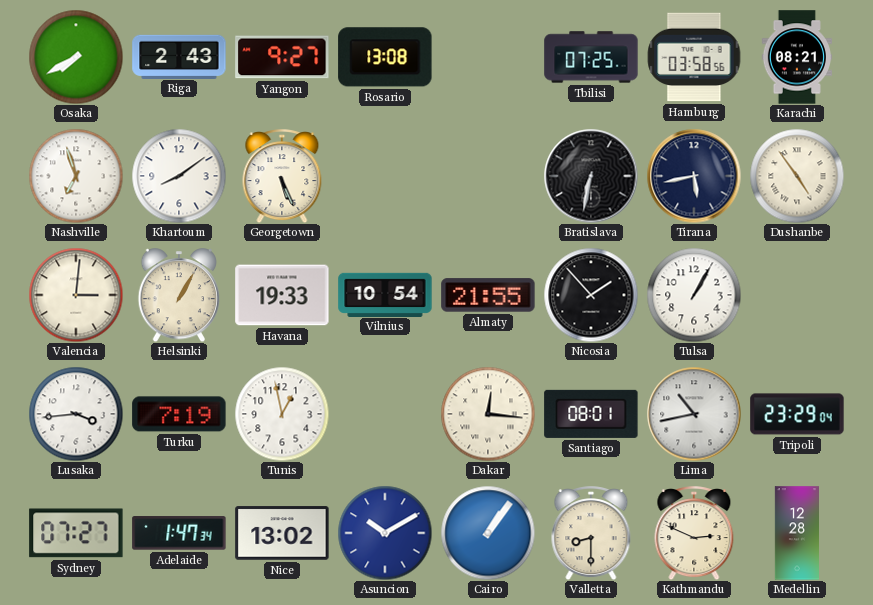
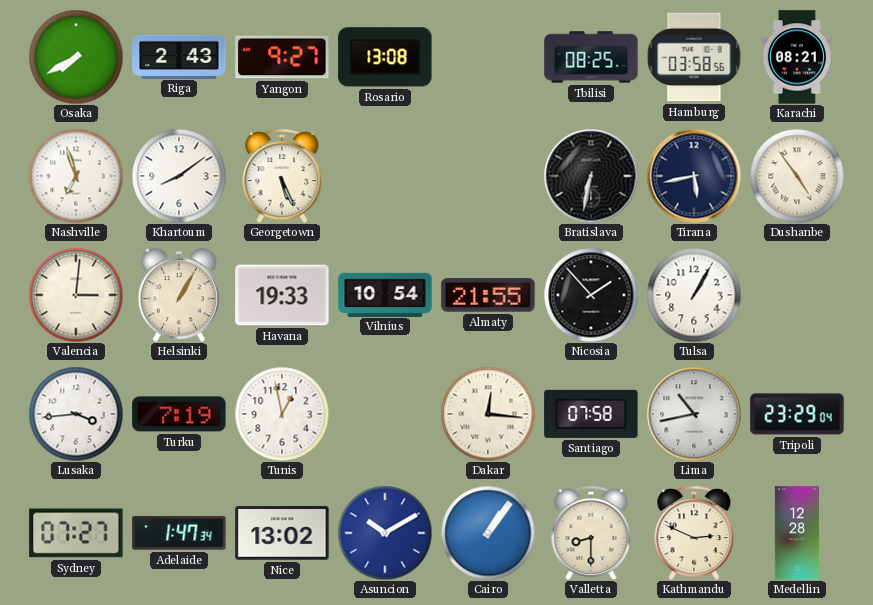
Tbilisi: 07:25 -> 08:25
Santiago: 08:01 -> 07:58
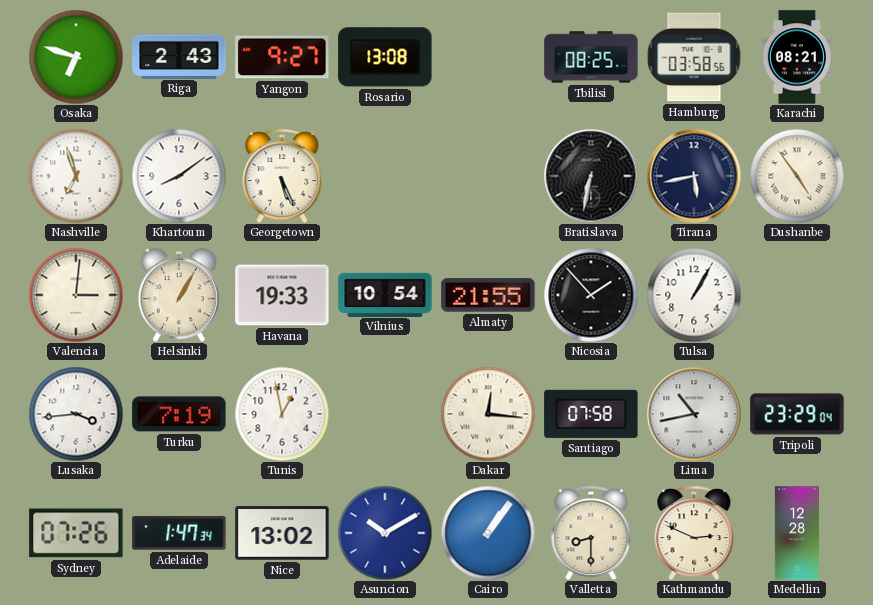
Osaka: 7:40 -> 6:48
Sydney: 07:27 -> 07:26
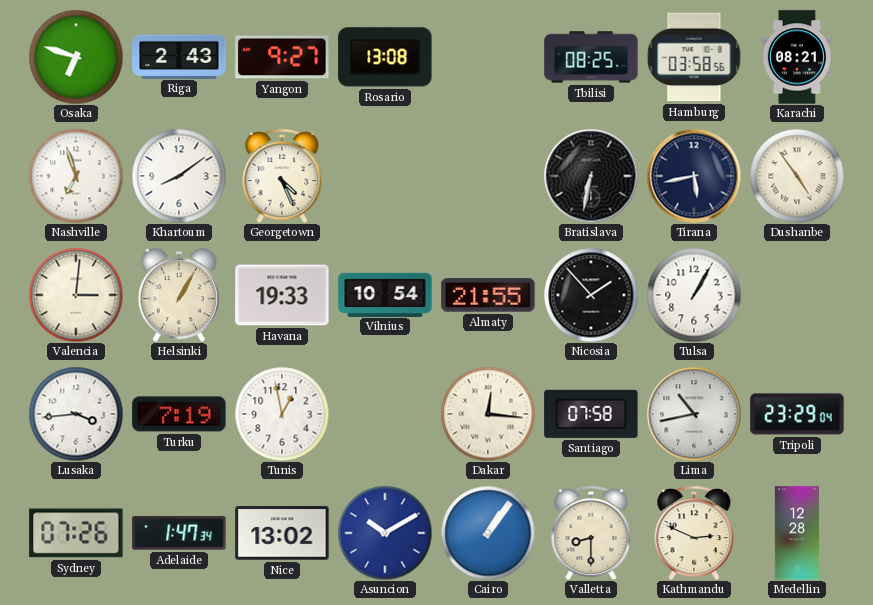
Georgetown: 5:26 -> 4:26
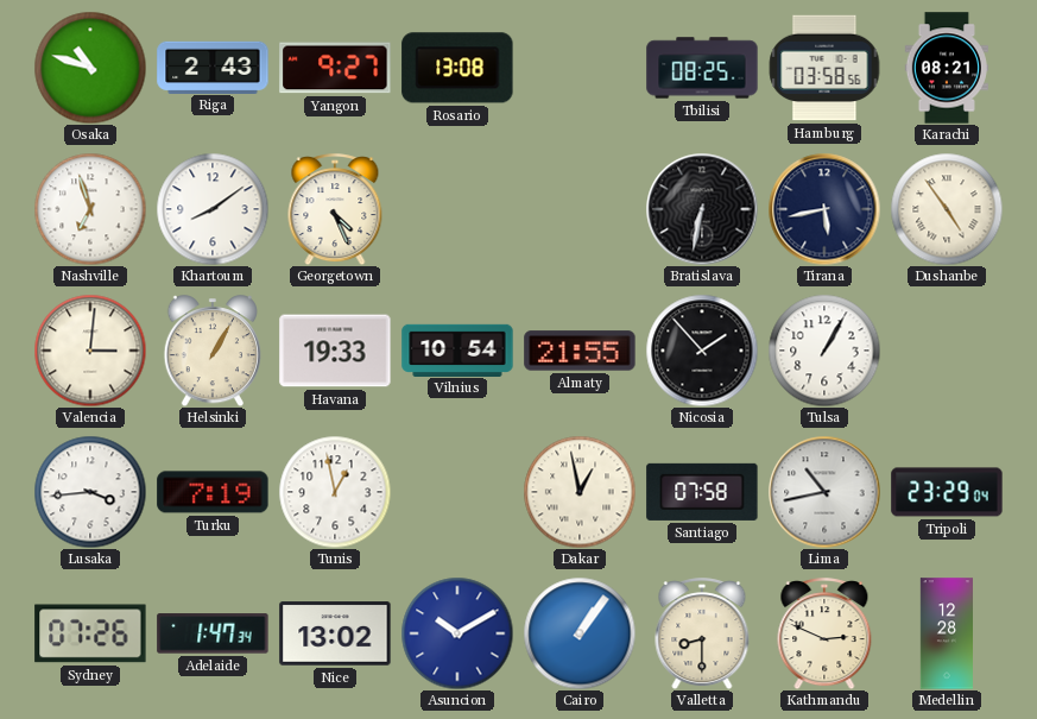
Osaka: 6:48 -> 10:48
Dakar: 12:16 -> 12:58
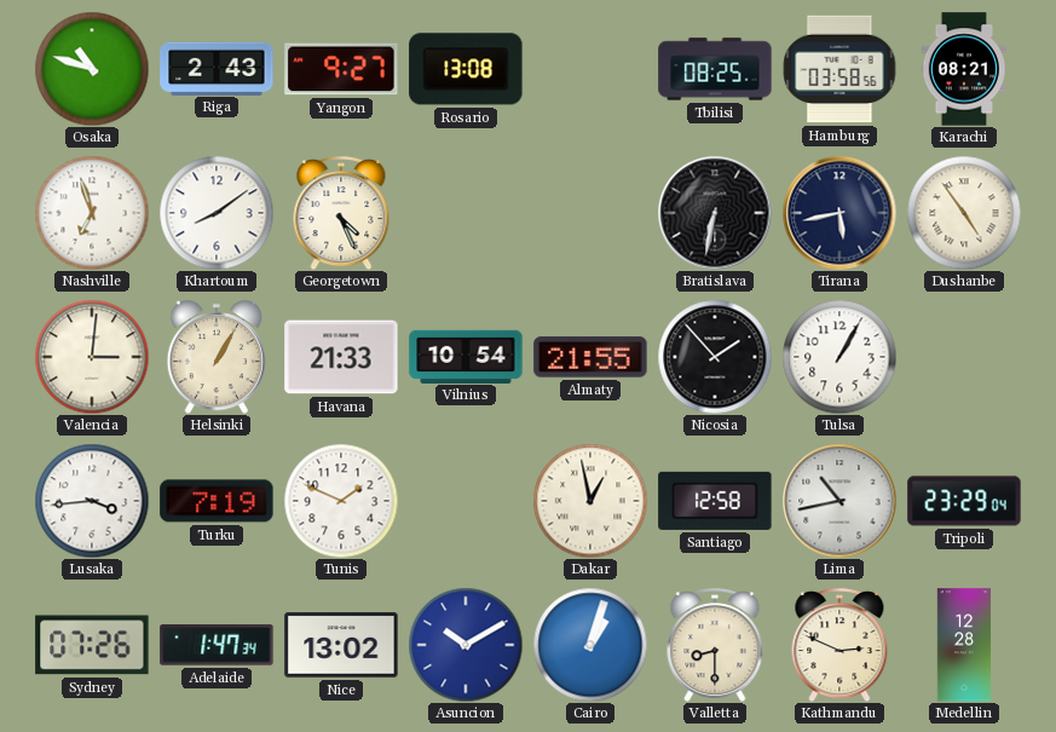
Havana: 19:33 -> 21:33
Tunis: 12:58 -> 1:49
Santiago: 07:58 -> 12:58
Cairo: 1:06 -> 1:03
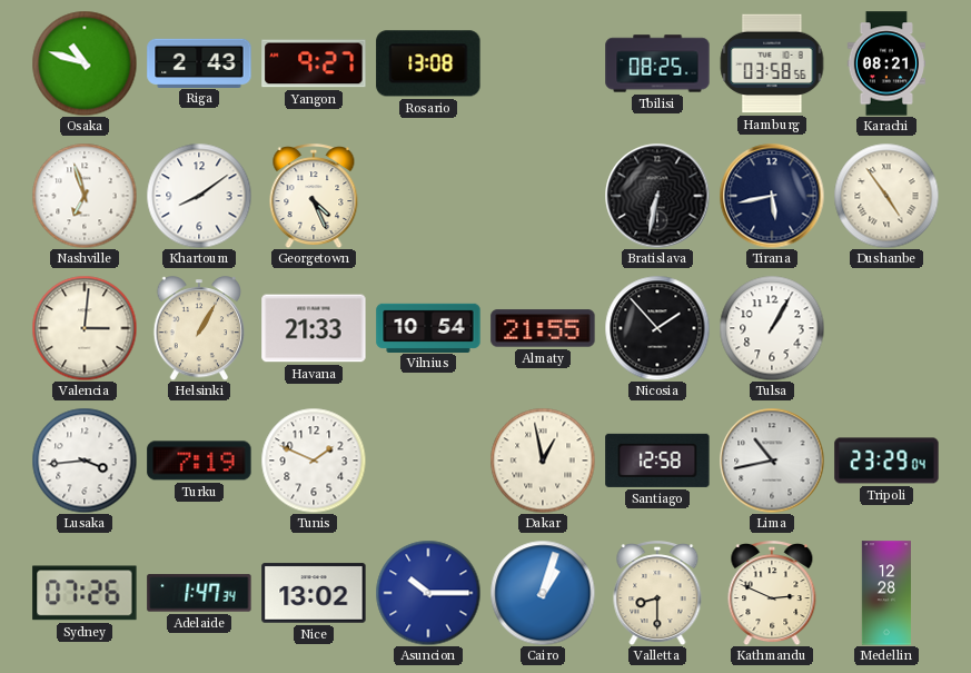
Asuncion: 10:10 -> 10:15
